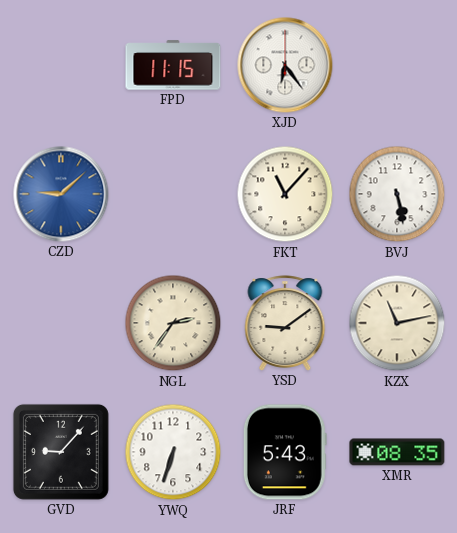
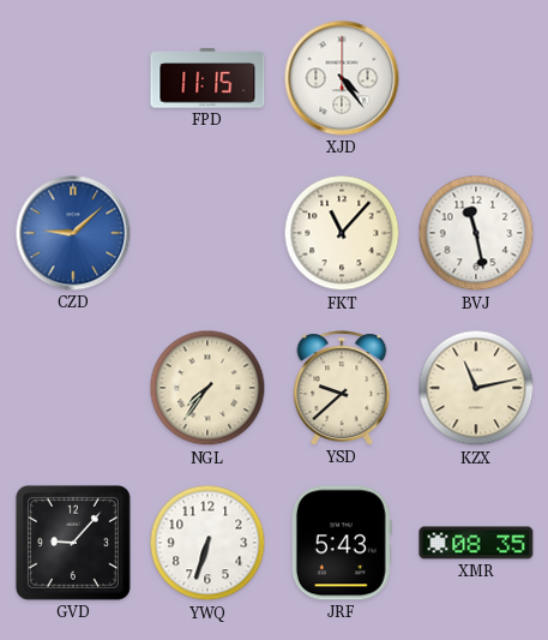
XJD: 6:24 -> 4:24
BVJ: 5:28 -> 11:28
NGL: 2:36 -> 7:36
YSD: 9:09 -> 9:38
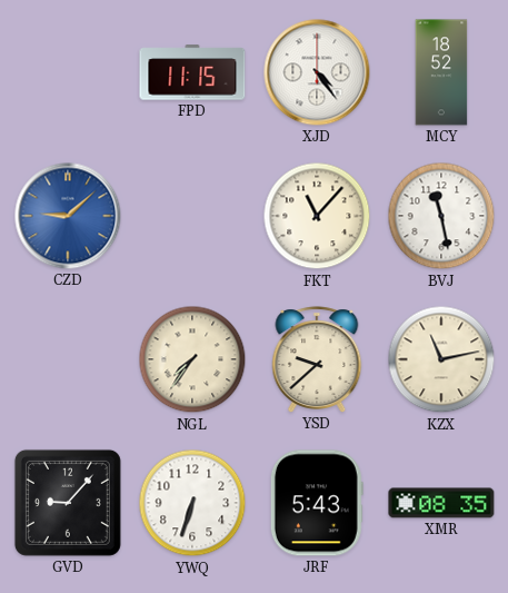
MCY: none -> 18:52
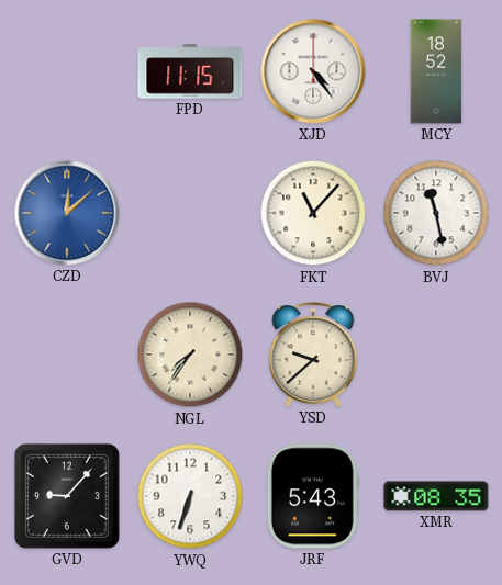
CZD: 9:08 -> 12:08
KZX: 11:13 -> none
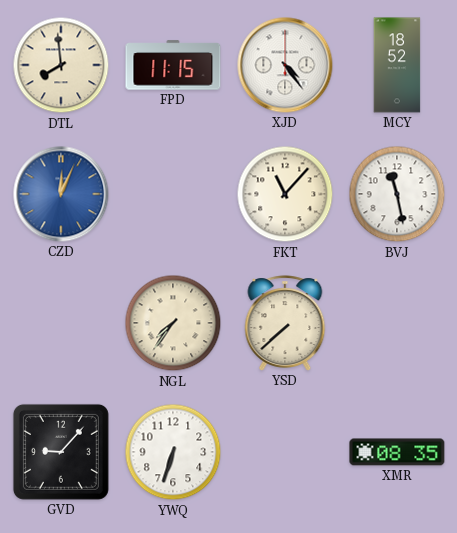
DTL: none -> 7:59
CZD: 12:08 -> 12:04
YSD: 9:38 -> 7:38
JRF: 5:43 -> none
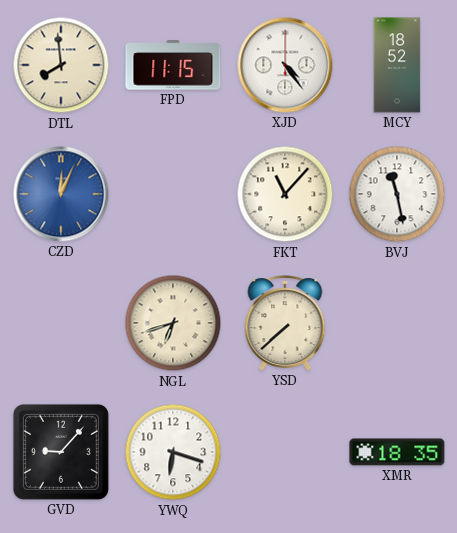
NGL: 7:36 -> 6:42
YWQ: 6:33 -> 6:18
XMR: 08:35 -> 18:35
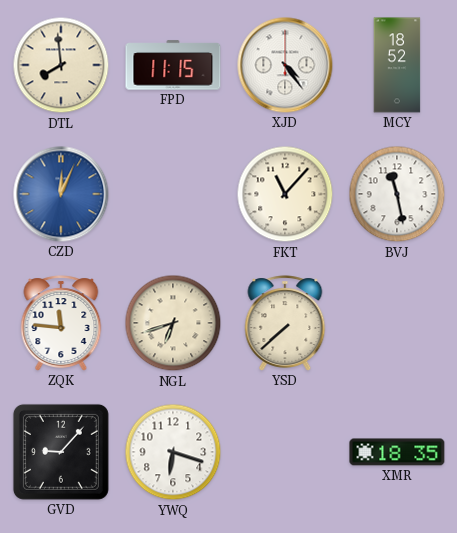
ZQK: none -> 11:46
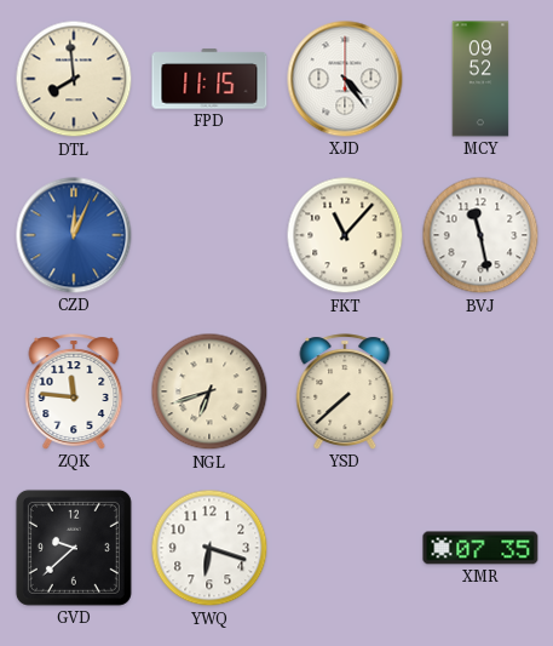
MCY: 18:52 -> 09:52
GVD: 9:07 -> 9:38
XMR: 18:35 -> 07:35
